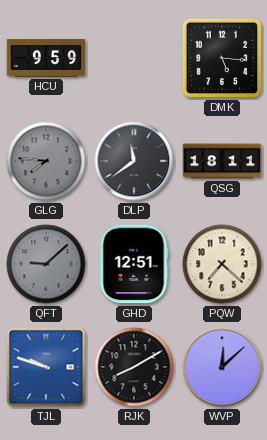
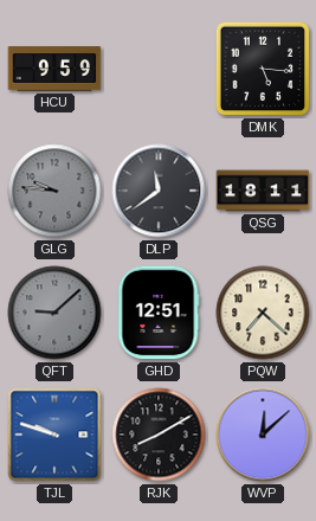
GLG: 7:46 -> 9:46
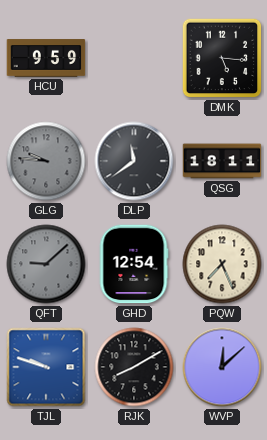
GHD: 12:51 -> 12:54
PQW: 7:22 -> 7:26
